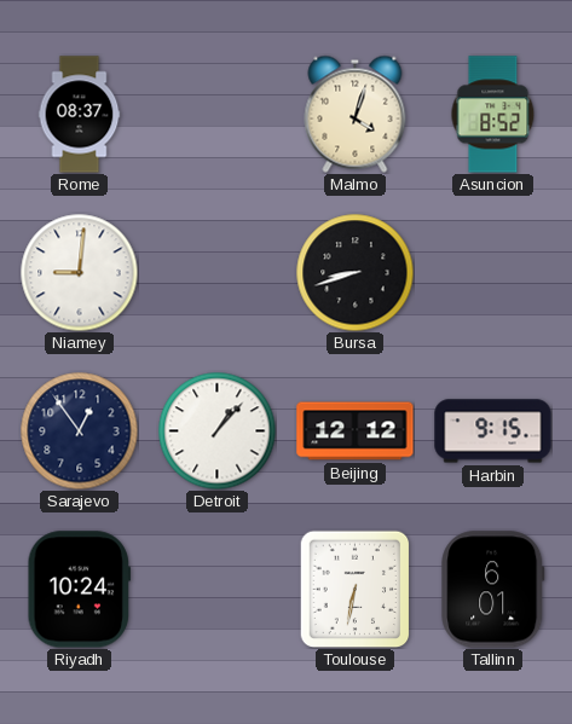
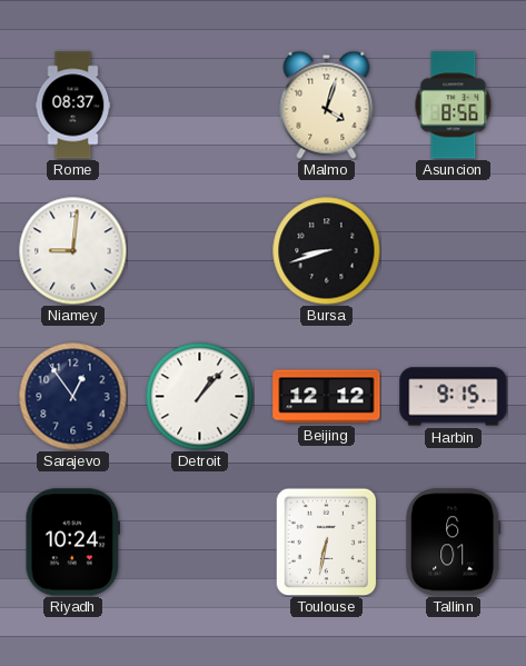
Asuncion: 8:52 -> 8:56
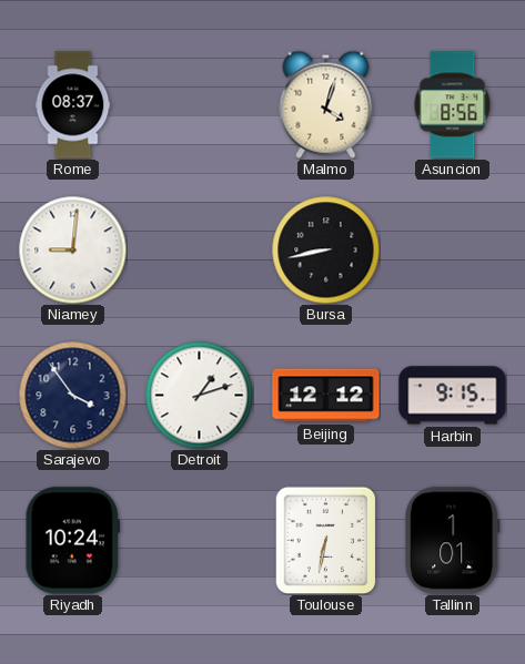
Bursa: 8:42 -> 8:43
Sarajevo: 12:54 -> 3:54
Detroit: 1:07 -> 1:12
Tallinn: 6:01 -> 1:01
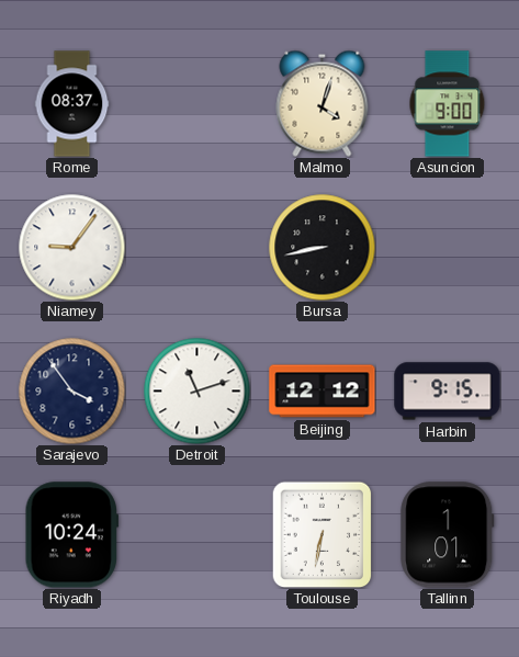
Asuncion: 8:56 -> 9:00
Niamey: 9:01 -> 9:06
Detroit: 1:12 -> 11:12
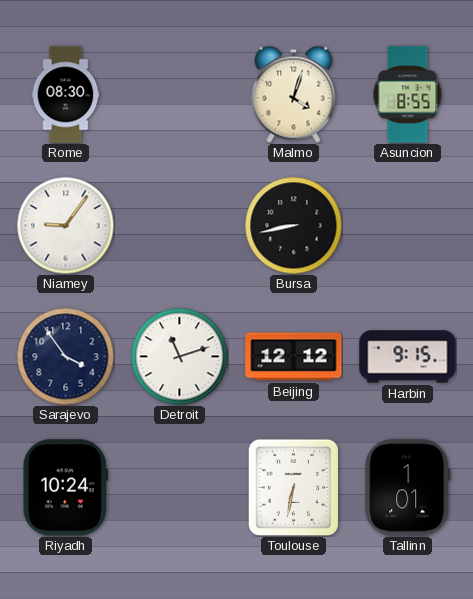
Rome: 08:37 -> 08:30
Asuncion: 9:00 -> 8:55
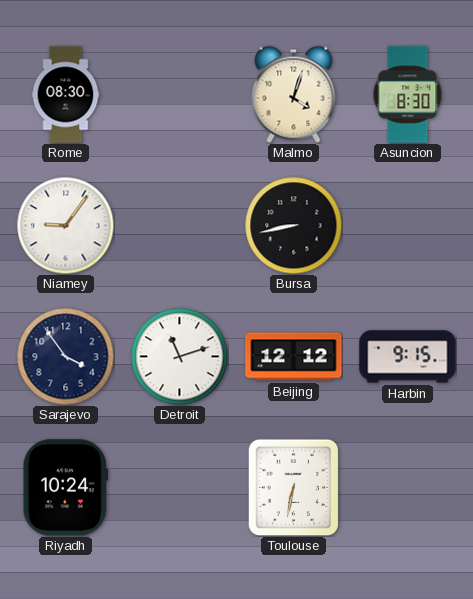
Asuncion: 8:55 -> 8:30
Tallinn: 1:01 -> none
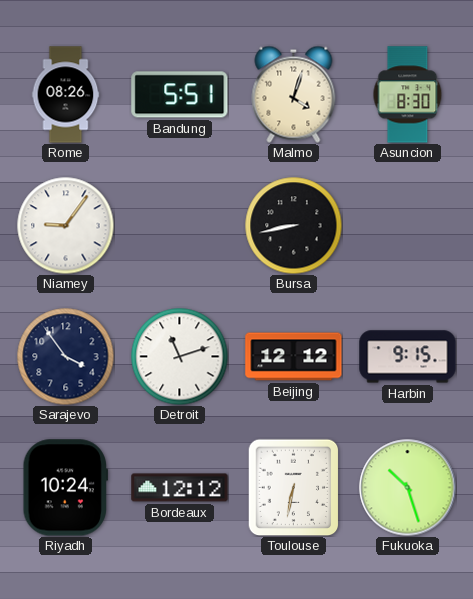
Rome: 08:30 -> 08:26
Bandung: none -> 5:51
Bordeaux: none -> 12:12
Fukuoka: none -> 10:27
